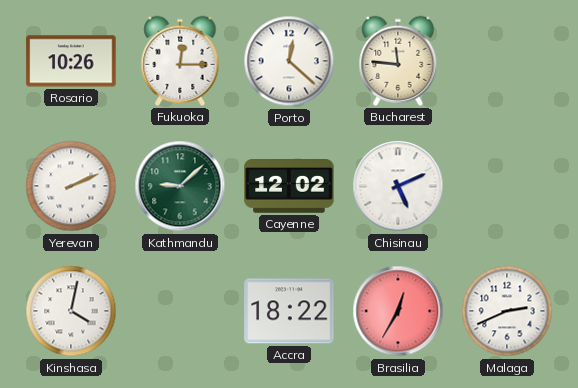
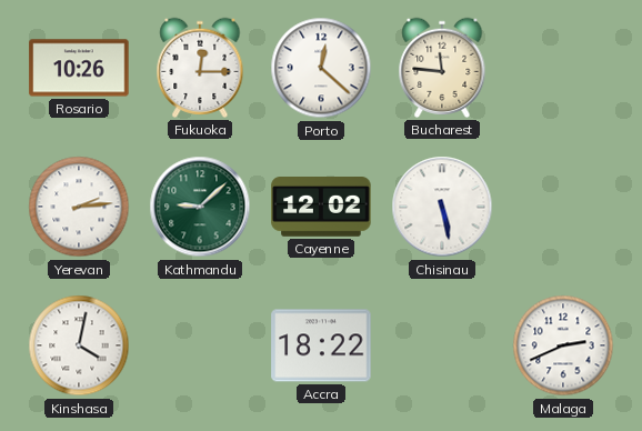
Yerevan: 2:11 -> 2:14
Chisinau: 5:11 -> 5:28
Brasilia: 12:35 -> none
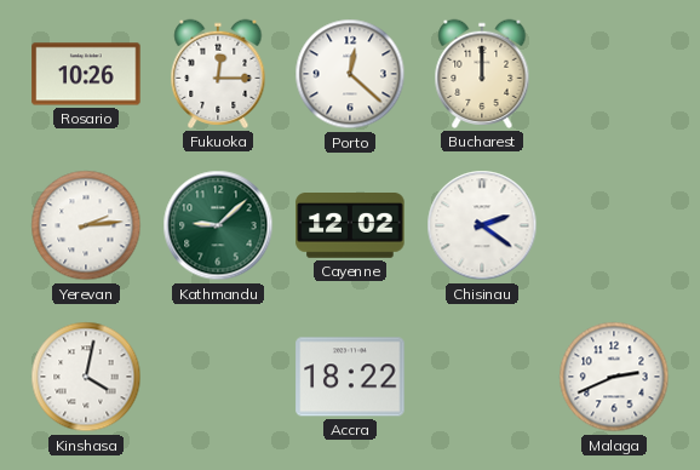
Bucharest: 11:46 -> 12:00
Chisinau: 5:28 -> 2:21
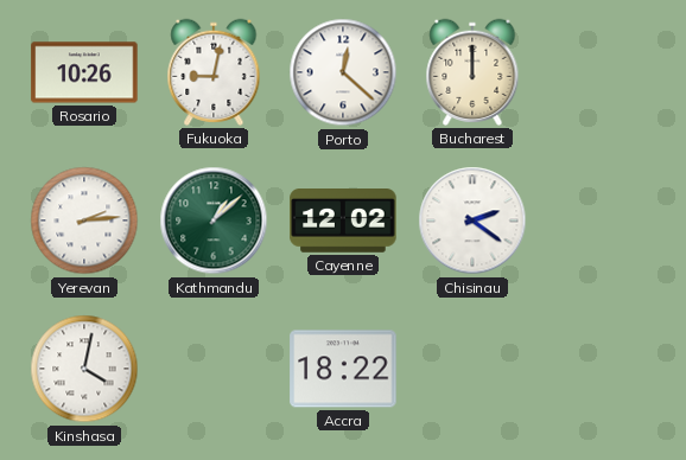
Fukuoka: 12:15 -> 9:02
Kathmandu: 9:08 -> 1:08
Malaga: 2:41 -> none
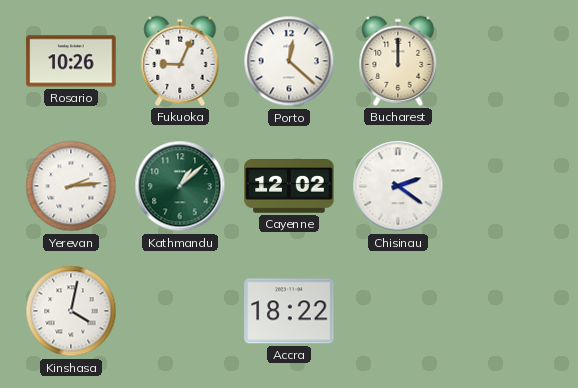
Fukuoka: 9:02 -> 9:04
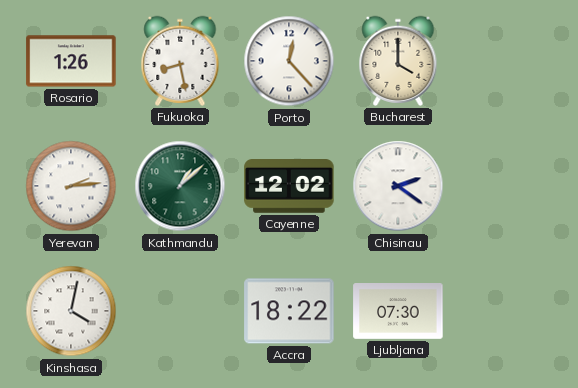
Rosario: 10:26 -> 1:26
Fukuoka: 9:04 -> 8:28
Porto: 12:22 -> 12:23
Bucharest: 12:00 -> 4:00
Ljubljana: none -> 07:30
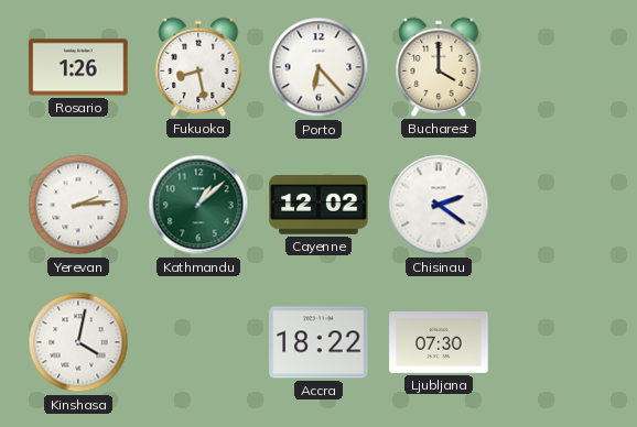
Porto: 12:23 -> 6:23
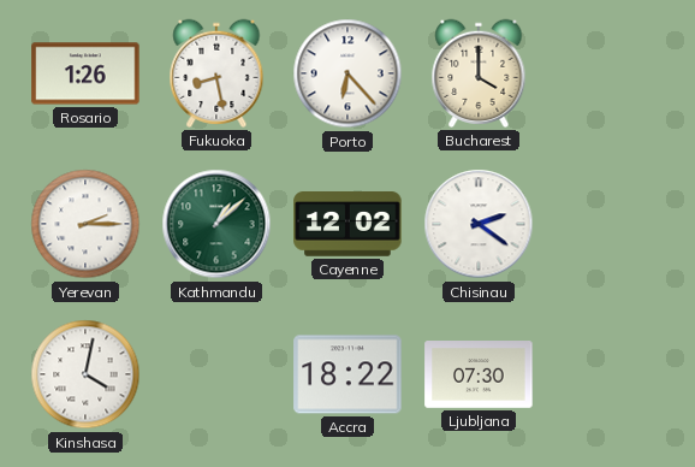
Yerevan: 2:14 -> 2:15
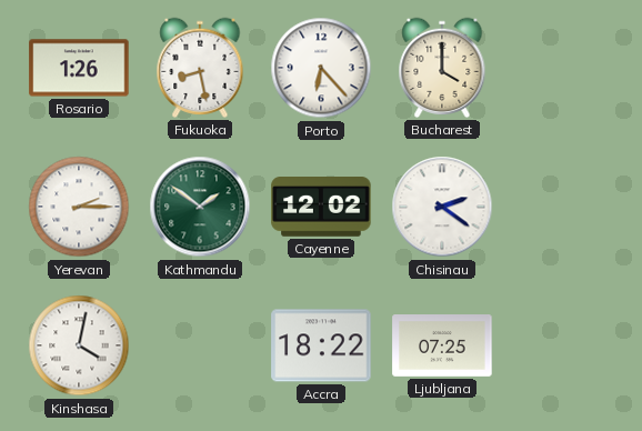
Kathmandu: 1:08 -> 1:51
Ljubljana: 07:30 -> 07:25
